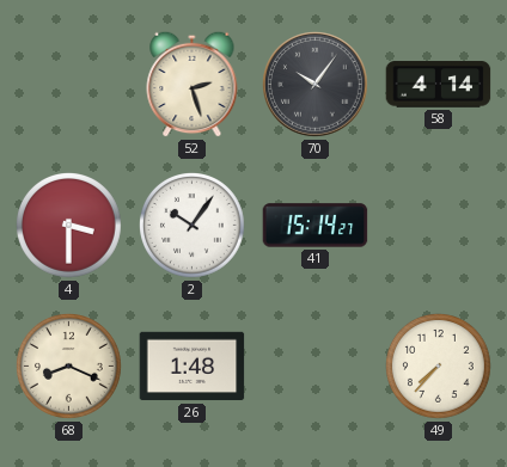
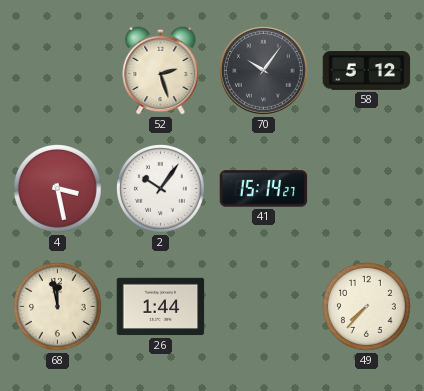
58: 4:14 -> 5:12
4: 3:30 -> 3:28
68: 8:19 -> 11:58
26: 1:48 -> 1:44
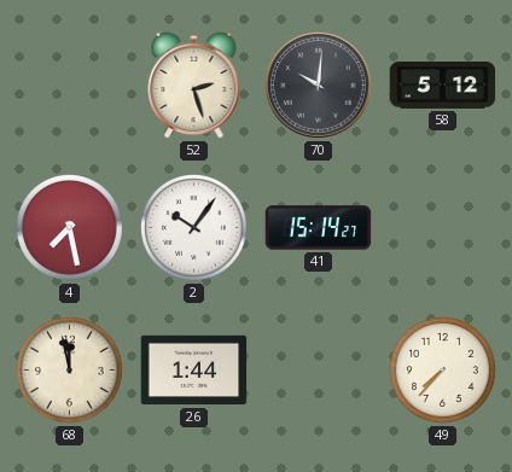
70: 10:06 -> 10:01
4: 3:28 -> 7:28
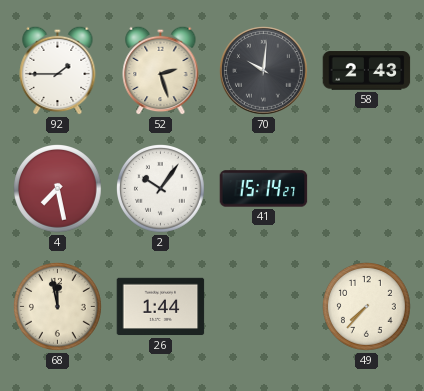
92: none -> 1:45
58: 5:12 -> 2:43
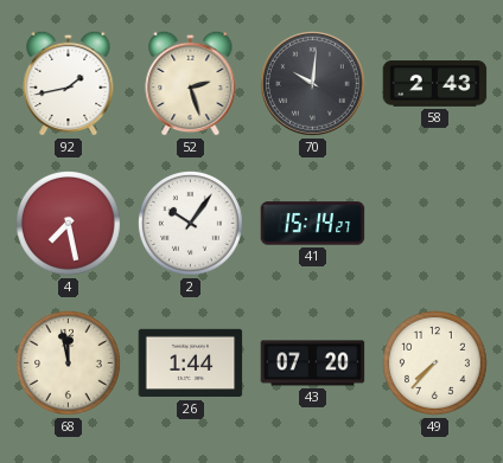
92: 1:45 -> 1:43
43: none -> 07:20
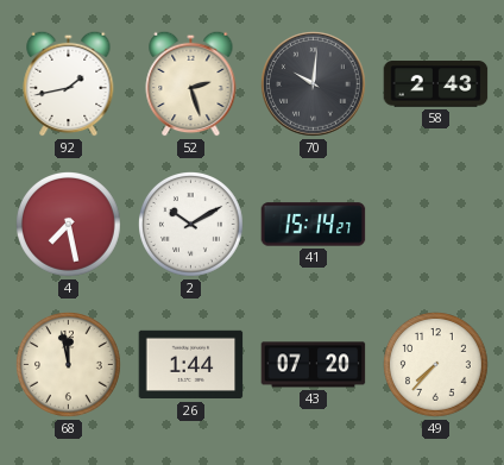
2: 10:06 -> 10:10
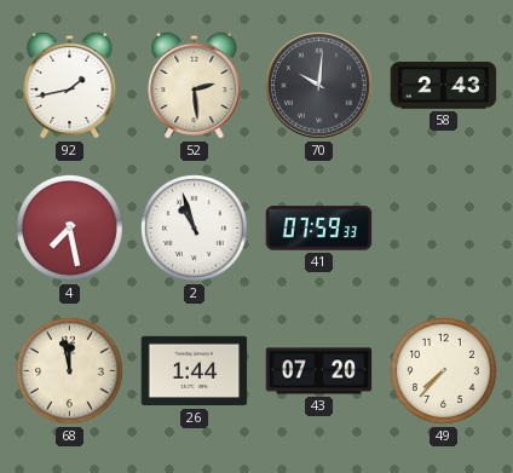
52: 2:27 -> 2:29
2: 10:10 -> 10:57
41: 15:14 -> 07:59
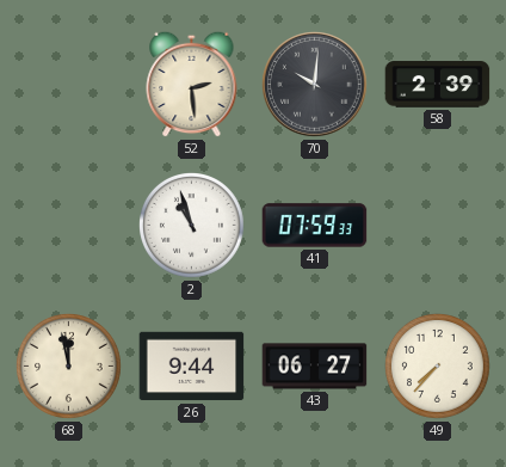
92: 1:43 -> none
58: 2:43 -> 2:39
4: 7:28 -> none
26: 1:44 -> 9:44
43: 07:20 -> 06:27
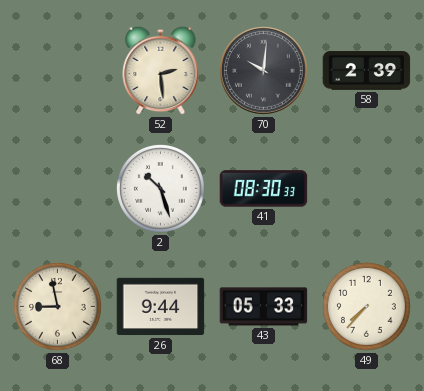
2: 10:57 -> 10:27
41: 07:59 -> 08:30
68: 11:58 -> 8:58
43: 06:27 -> 05:33
